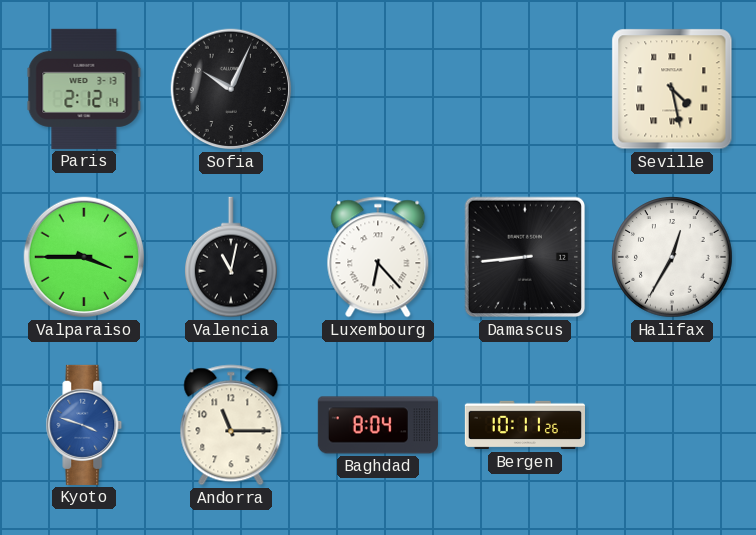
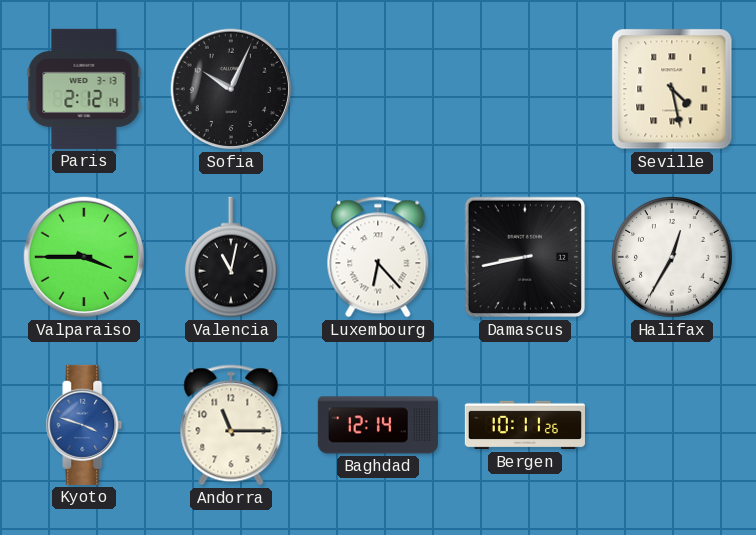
Damascus: 8:44 -> 8:43
Baghdad: 8:04 -> 12:14
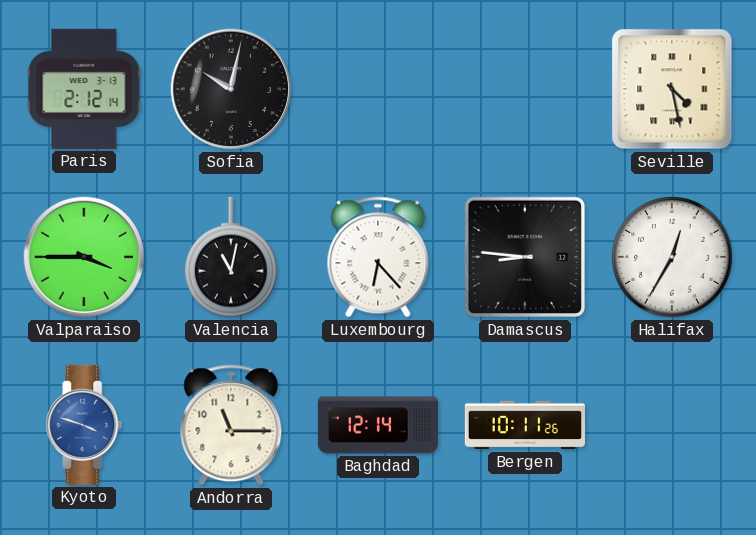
Sofia: 10:04 -> 10:02
Damascus: 8:43 -> 8:46
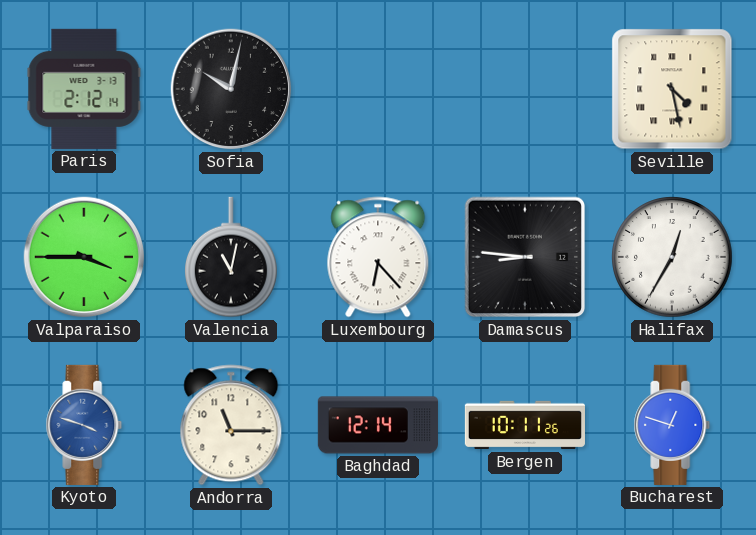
Bucharest: none -> 12:48
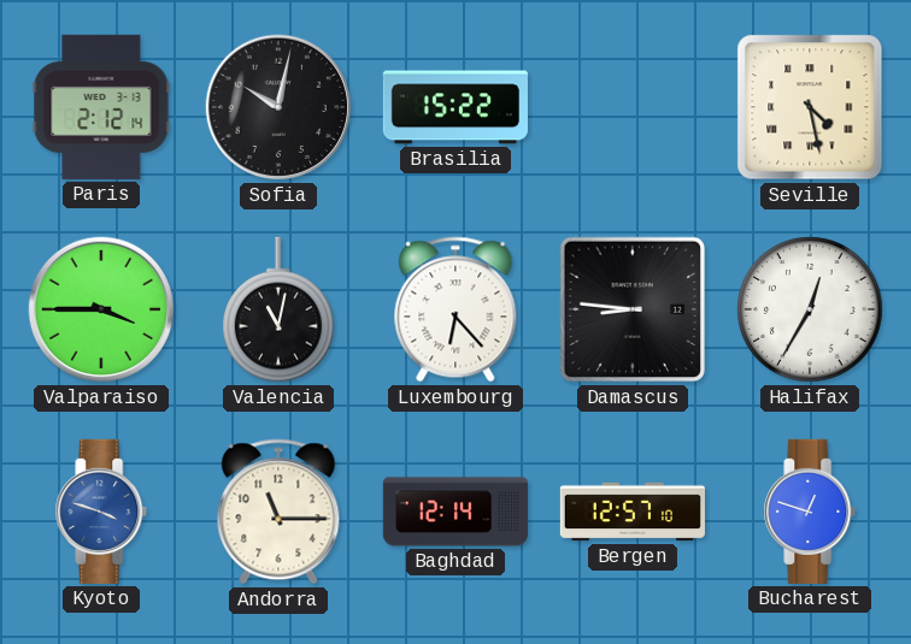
Brasilia: none -> 15:22
Bergen: 10:11 -> 12:57
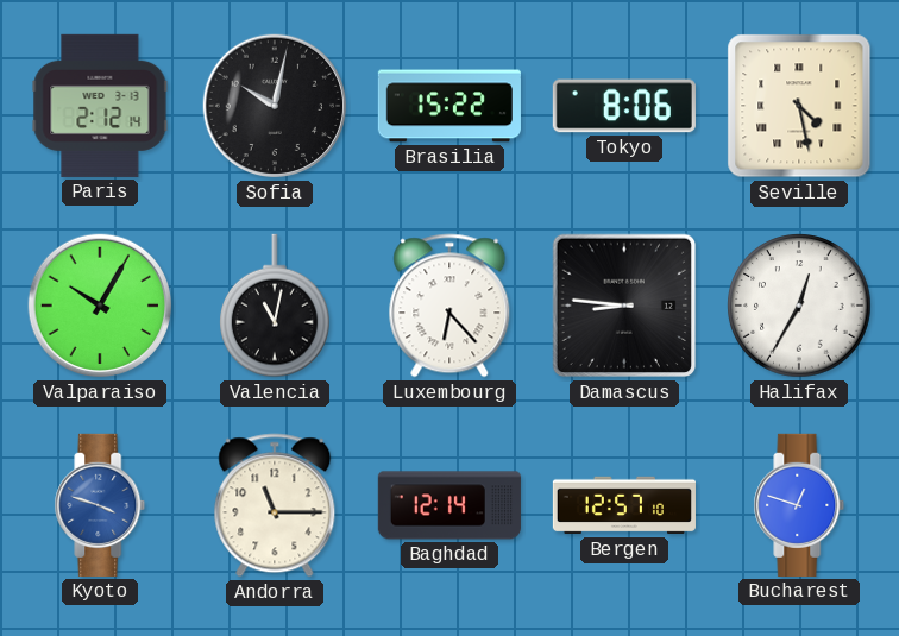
Tokyo: none -> 8:06
Valparaiso: 3:45 -> 10:05
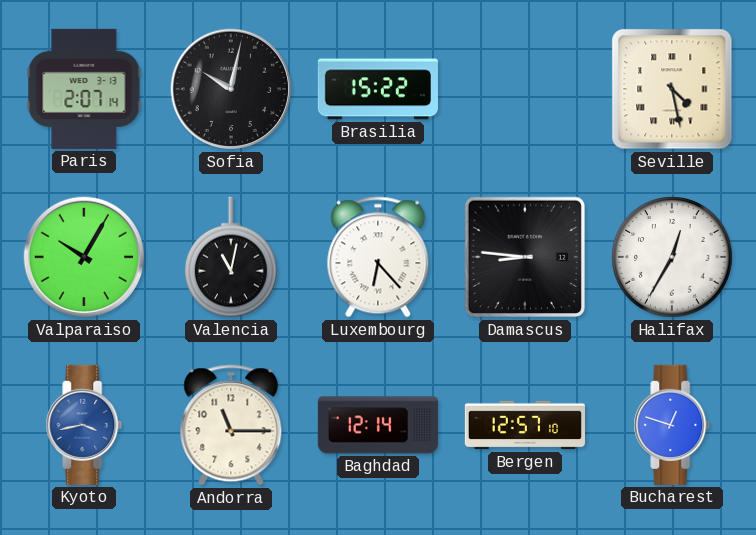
Paris: 2:12 -> 2:07
Tokyo: 8:06 -> none
Kyoto: 3:48 -> 3:43
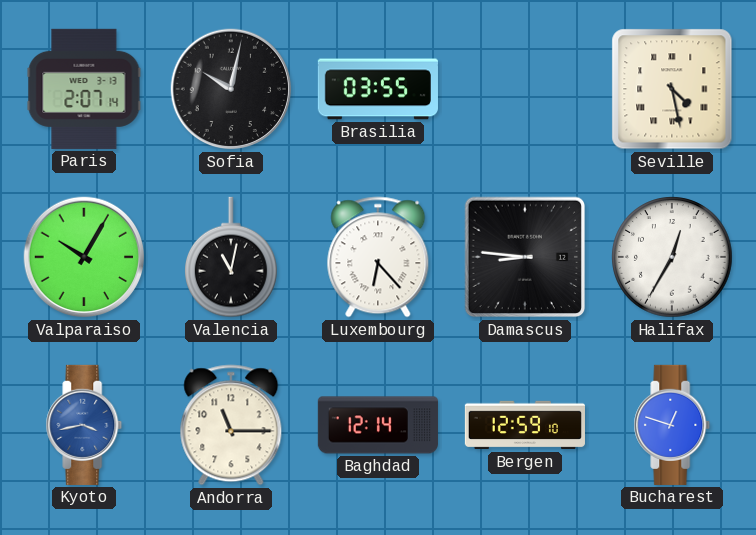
Brasilia: 15:22 -> 03:55
Bergen: 12:57 -> 12:59
